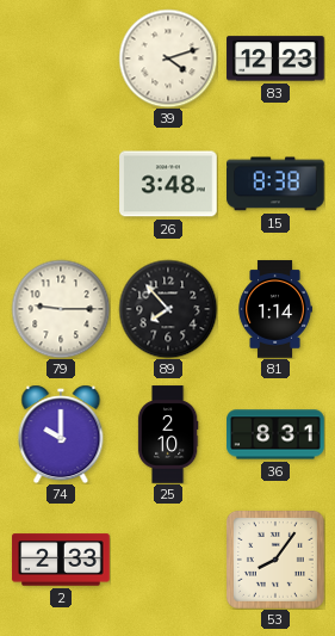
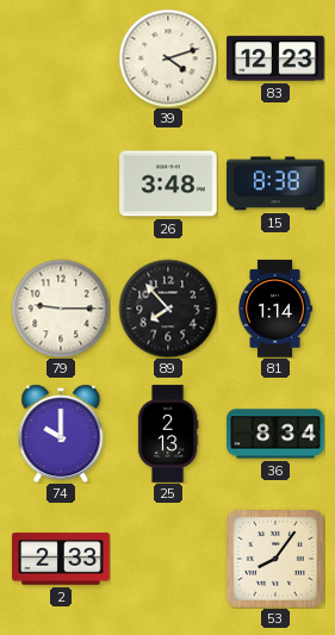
25: 2:10 -> 2:13
36: 8:31 -> 8:34
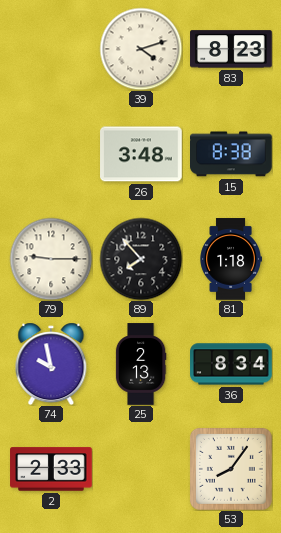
83: 12:23 -> 8:23
81: 1:14 -> 1:18
74: 10:00 -> 9:58
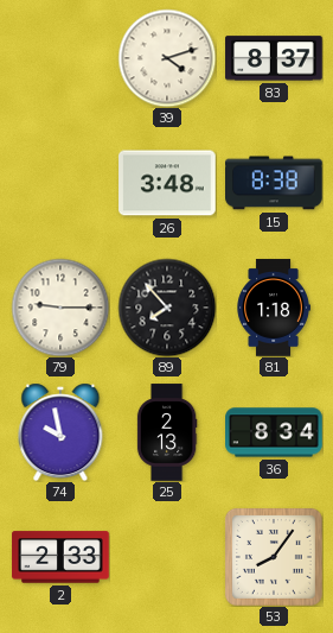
83: 8:23 -> 8:37
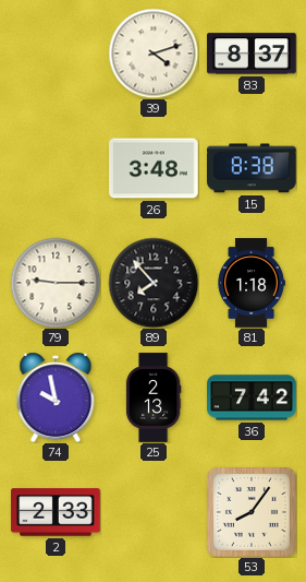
36: 8:34 -> 7:42
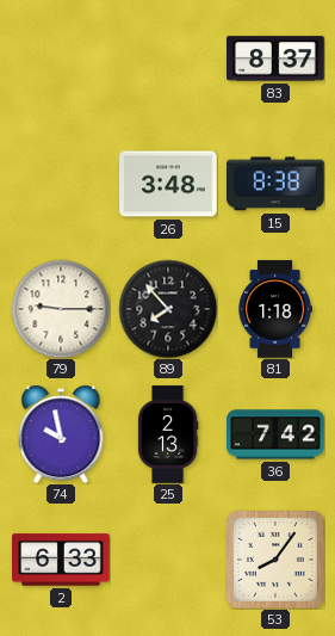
39: 4:12 -> none
2: 2:33 -> 6:33
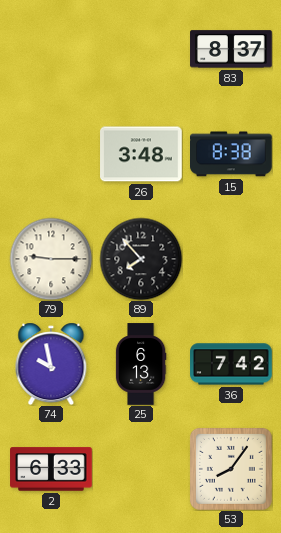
81: 1:18 -> none
25: 2:13 -> 6:13
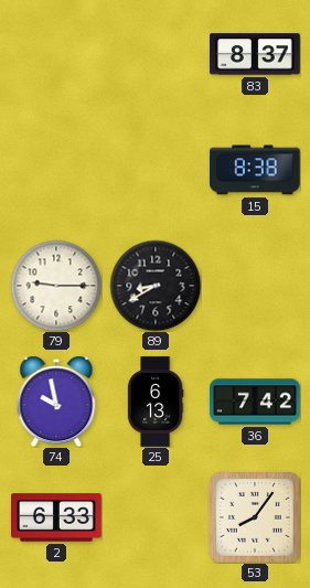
26: 3:48 -> none
89: 7:53 -> 8:40
